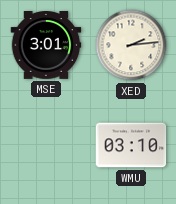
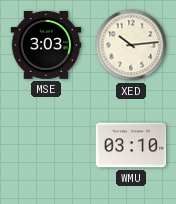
MSE: 3:01 -> 3:03
XED: 2:14 -> 10:14
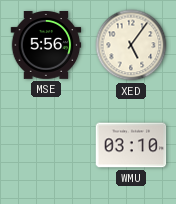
MSE: 3:03 -> 5:56
XED: 10:14 -> 5:06
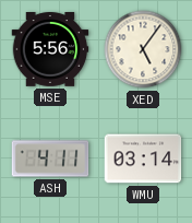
ASH: none -> 4:11
WMU: 03:10 -> 03:14
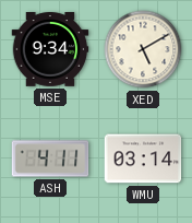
MSE: 5:56 -> 9:34
XED: 5:06 -> 5:10
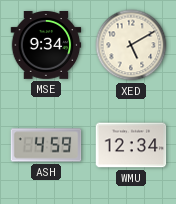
ASH: 4:11 -> 4:59
WMU: 03:14 -> 12:34
